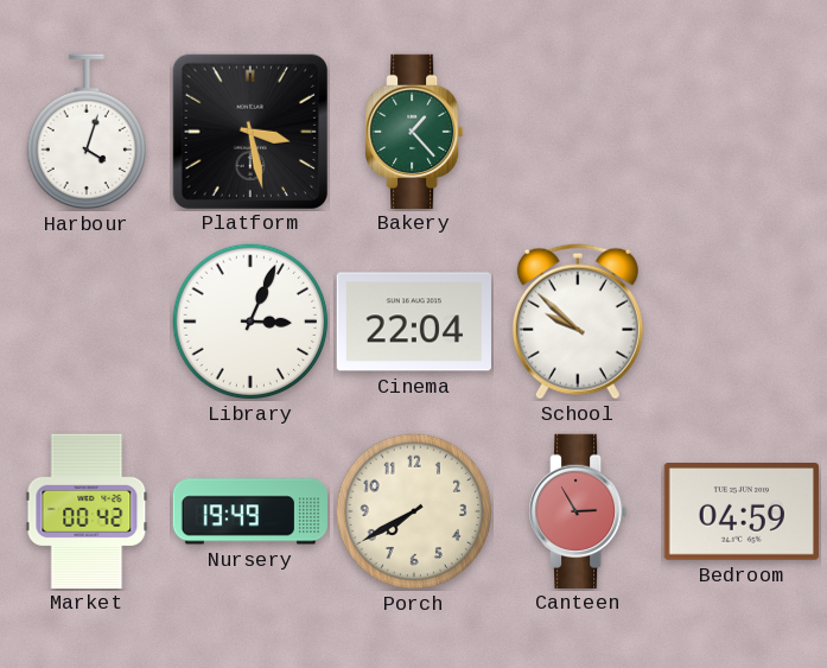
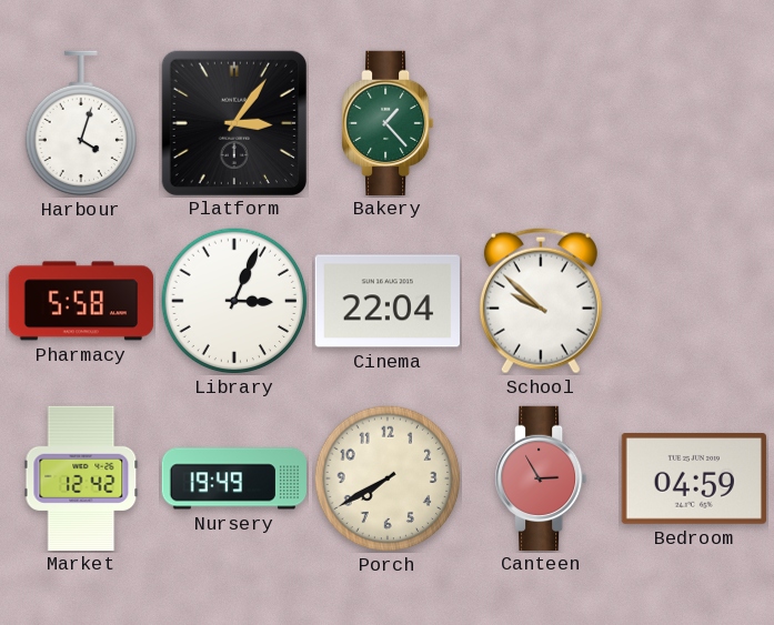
Platform: 3:28 -> 3:06
Pharmacy: none -> 5:58
Market: 00:42 -> 12:42
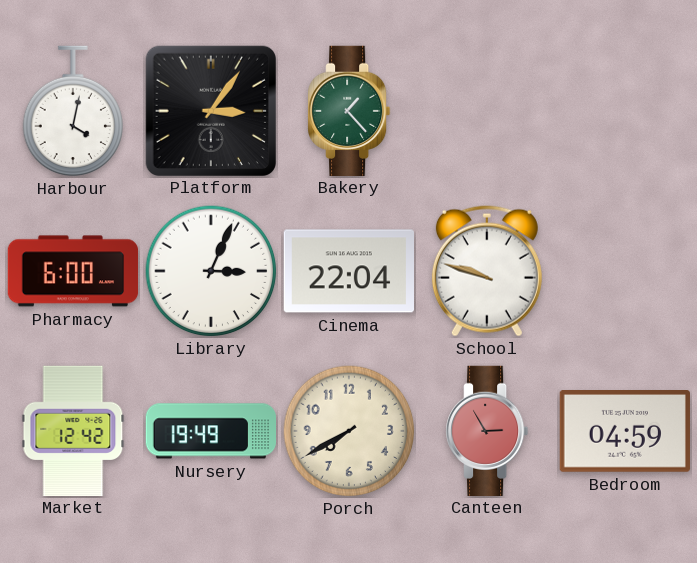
Harbour: 4:03 -> 4:02
Pharmacy: 5:58 -> 6:00
School: 9:52 -> 9:48
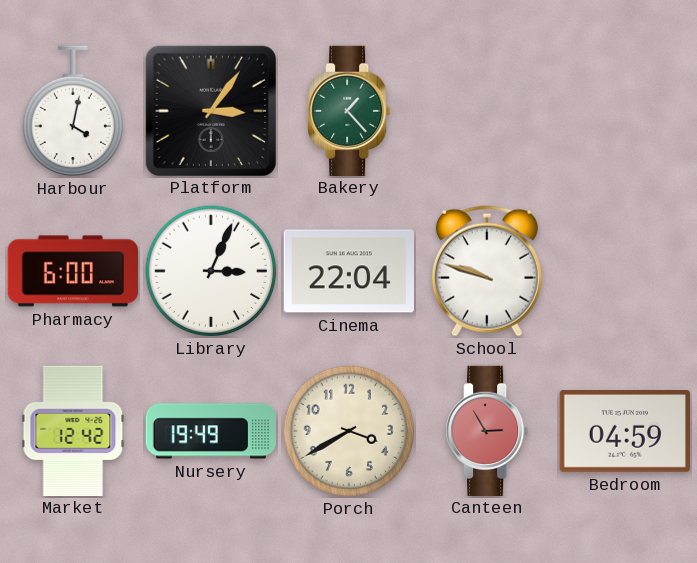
Porch: 7:40 -> 3:40
